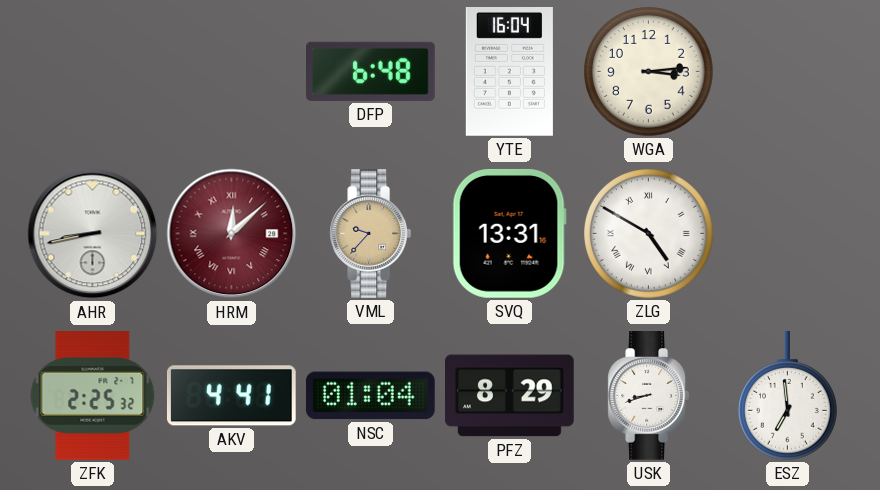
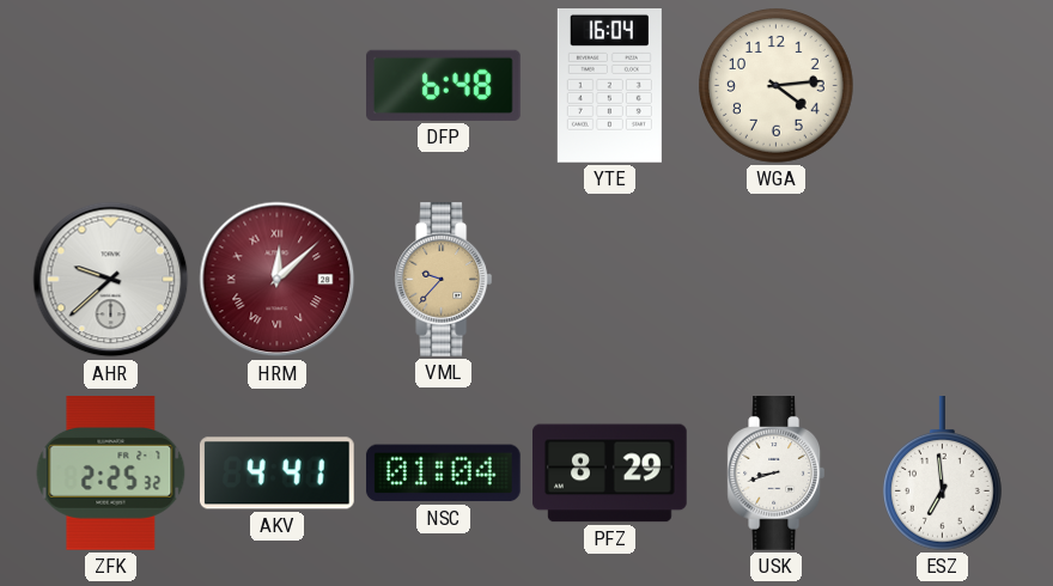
WGA: 3:14 -> 4:14
AHR: 8:43 -> 9:38
SVQ: 13:31 -> none
ZLG: 4:50 -> none
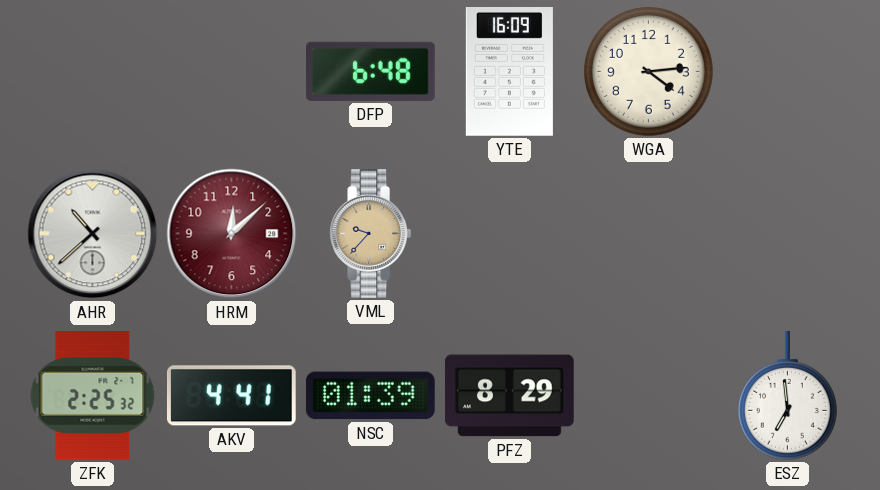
YTE: 16:04 -> 16:09
AHR: 9:38 -> 10:38
HRM numerals: Roman -> Arabic
NSC: 01:04 -> 01:39
USK: 8:42 -> none
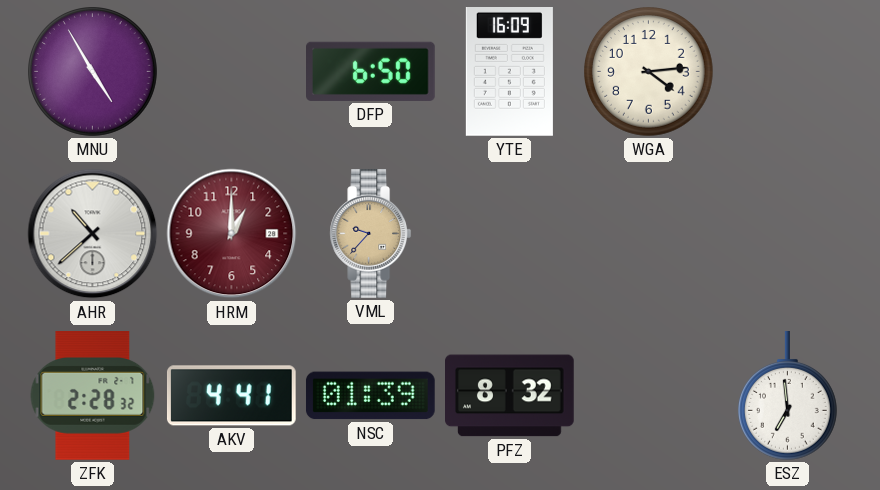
MNU: none -> 4:55
DFP: 6:48 -> 6:50
HRM: 12:08 -> 1:00
ZFK: 2:25 -> 2:28
PFZ: 8:29 -> 8:32
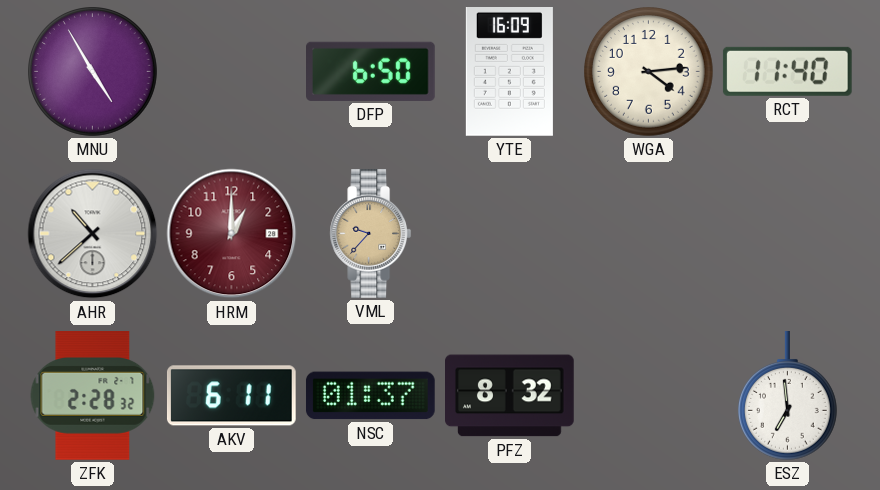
RCT: none -> 11:40
AKV: 4:41 -> 6:11
NSC: 01:39 -> 01:37
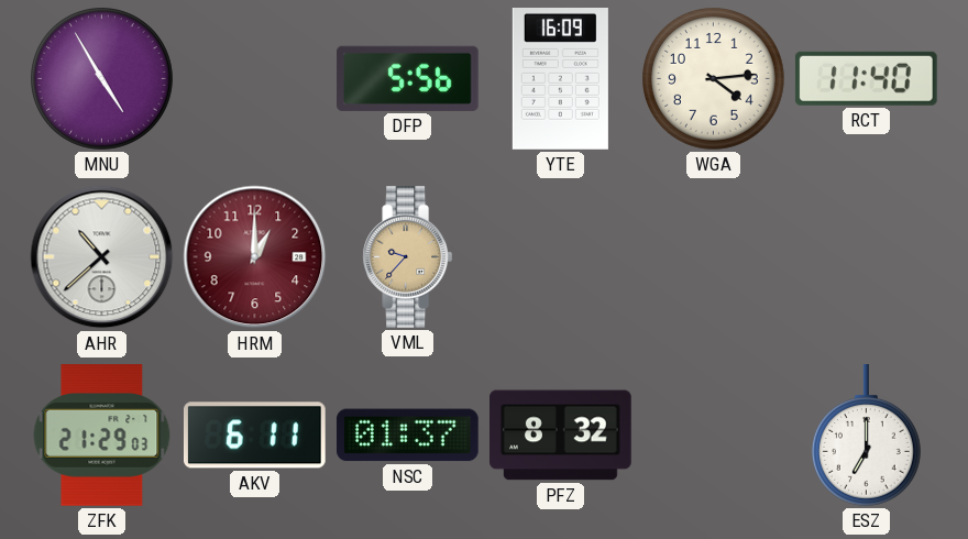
DFP: 6:50 -> 5:56
ZFK: 2:28 -> 21:29
ESZ: 6:59 -> 7:00
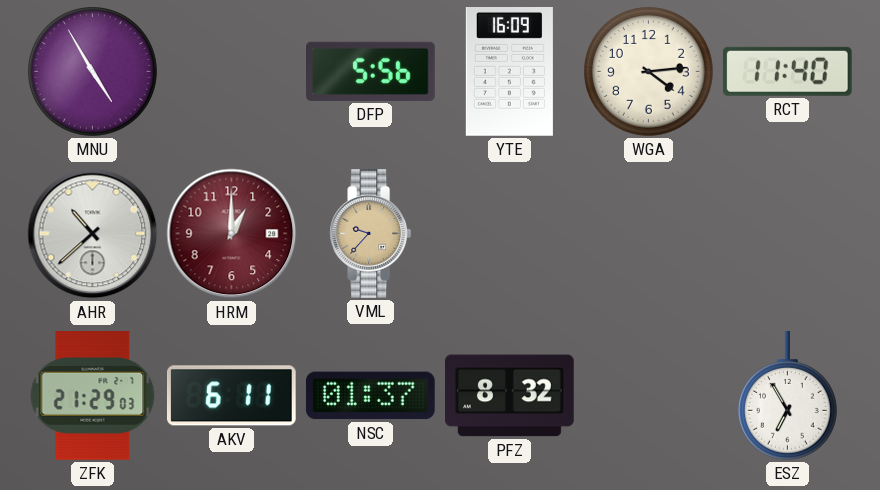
ESZ: 7:00 -> 6:55
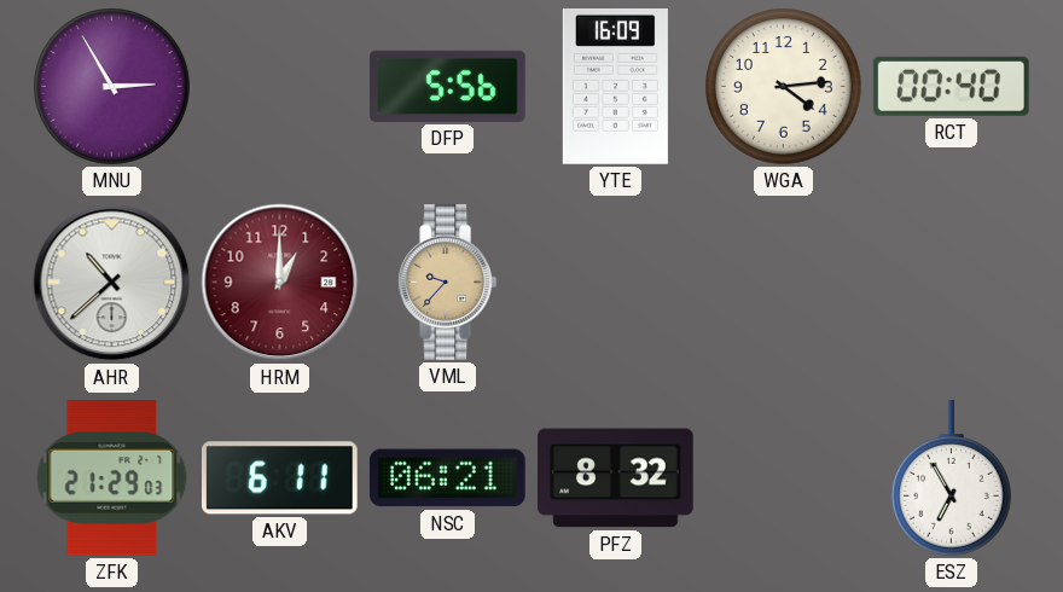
MNU: 4:55 -> 2:55
RCT: 11:40 -> 00:40
NSC: 01:37 -> 06:21
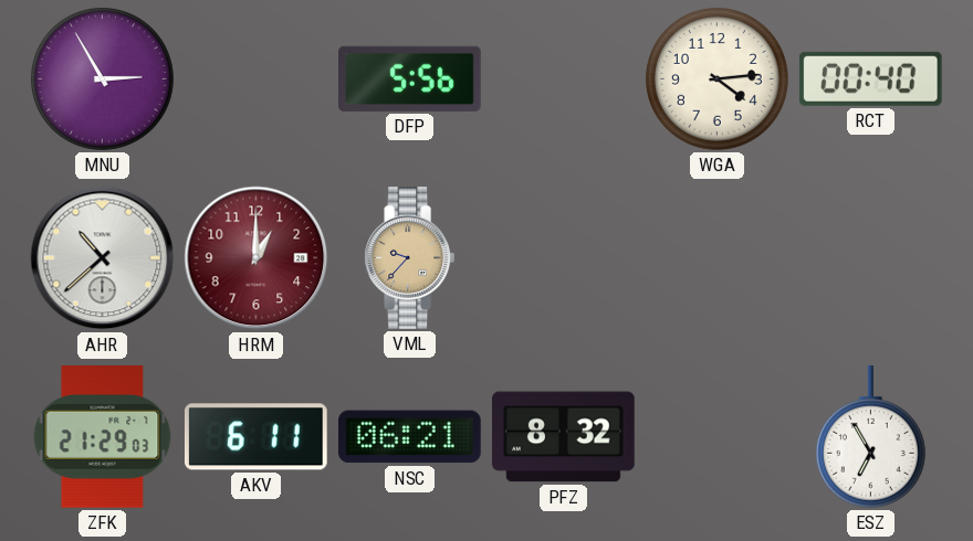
YTE: 16:09 -> none
